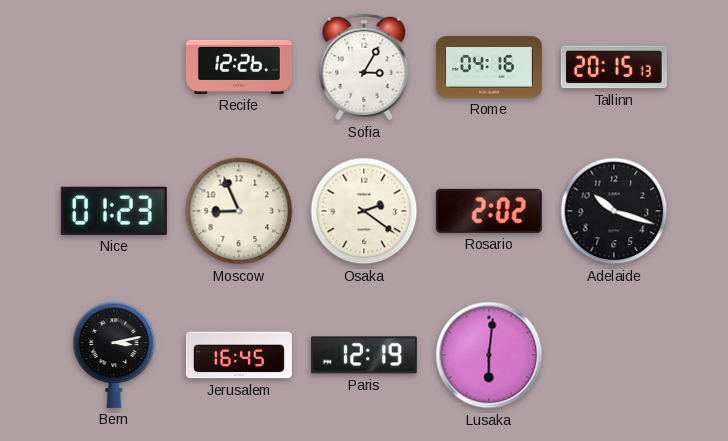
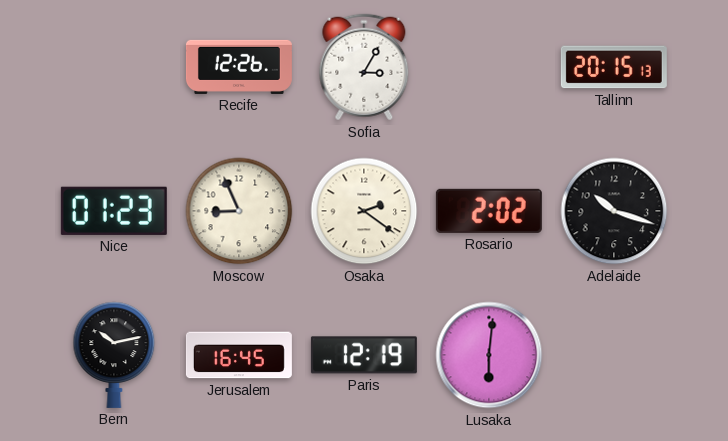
Rome: 04:16 -> none
Bern: 3:13 -> 10:13
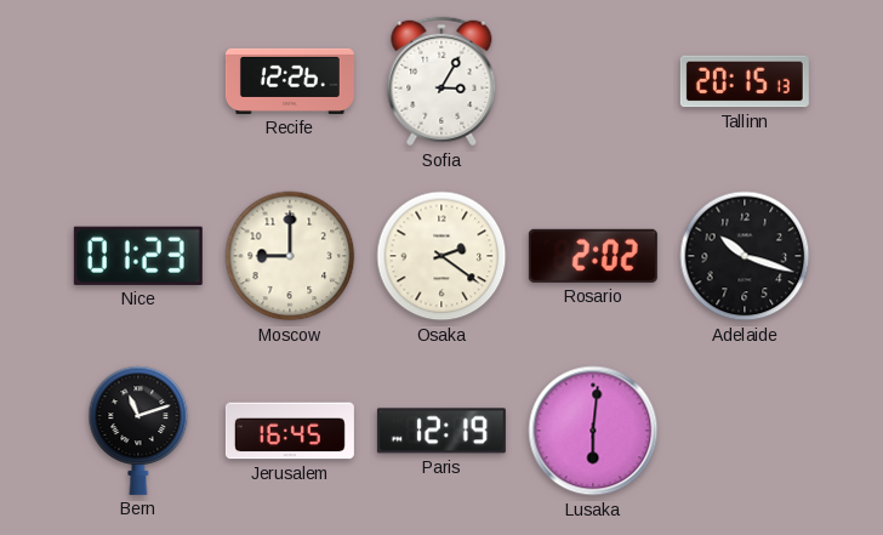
Moscow: 8:56 -> 9:00
Bern: 10:13 -> 11:12
